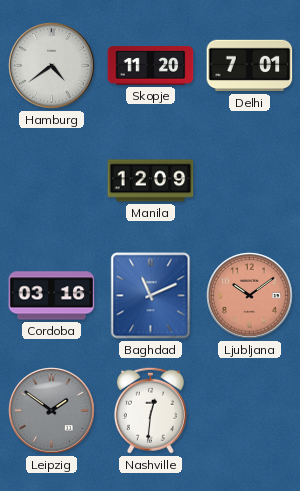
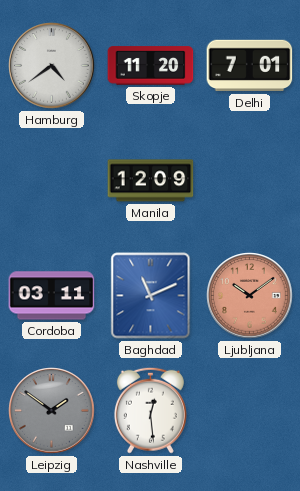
Cordoba: 03:16 -> 03:11
Nashville: 12:31 -> 12:29
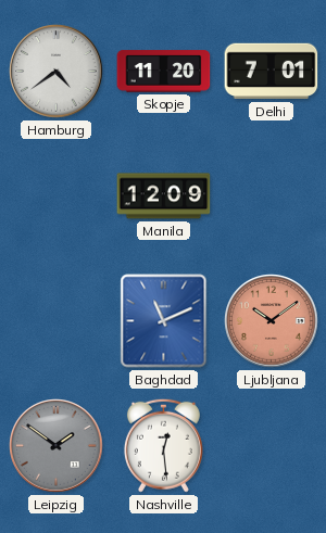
Cordoba: 03:11 -> none
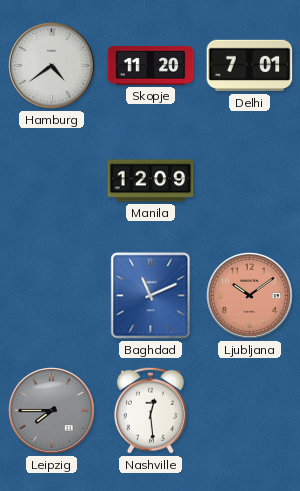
Leipzig: 1:51 -> 7:45
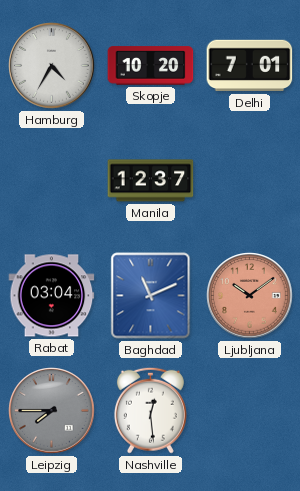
Hamburg: 4:39 -> 4:35
Skopje: 11:20 -> 10:20
Manila: 12:09 -> 12:37
Rabat: none -> 03:04
